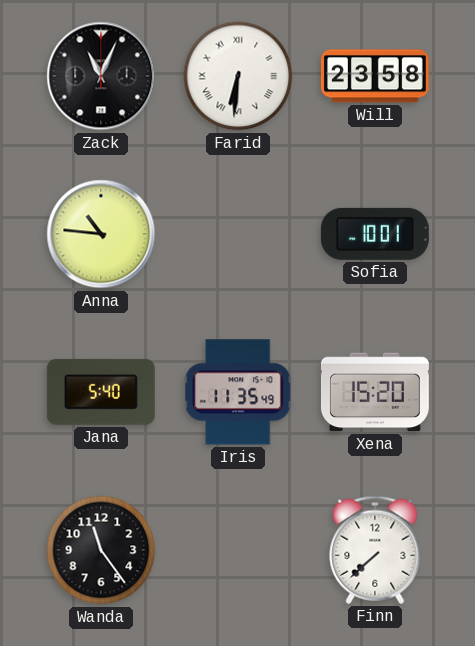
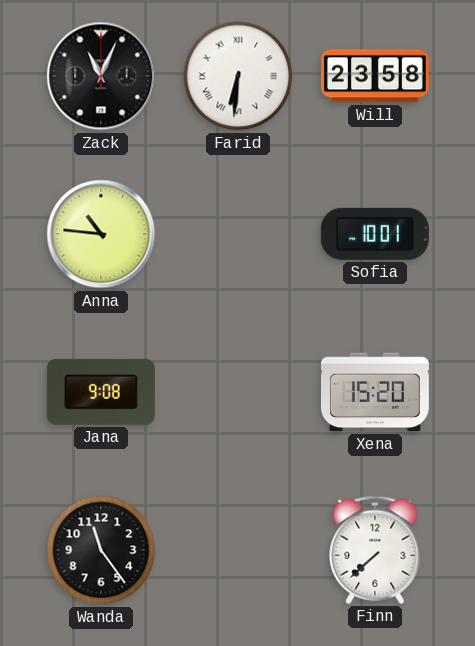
Jana: 5:40 -> 9:08
Iris: 11:35 -> none
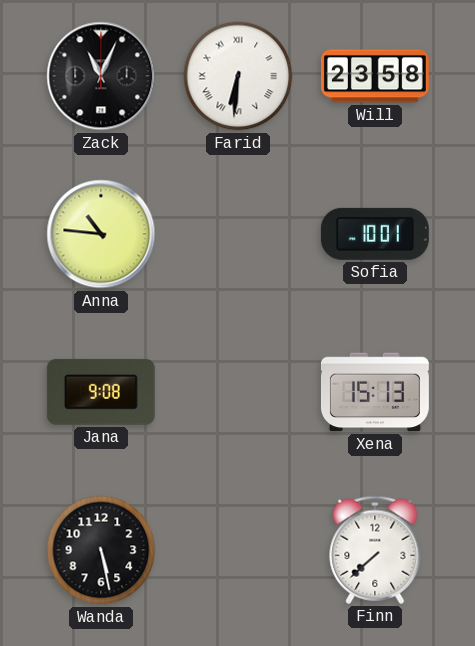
Xena: 15:20 -> 15:13
Wanda: 11:24 -> 5:28
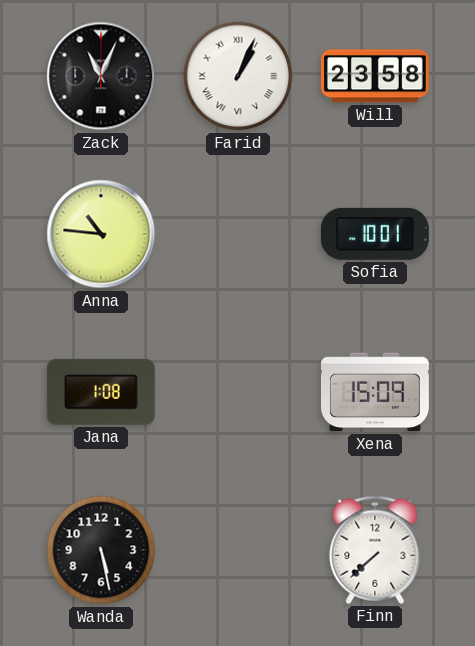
Farid: 6:31 -> 1:04
Jana: 9:08 -> 1:08
Xena: 15:13 -> 15:09
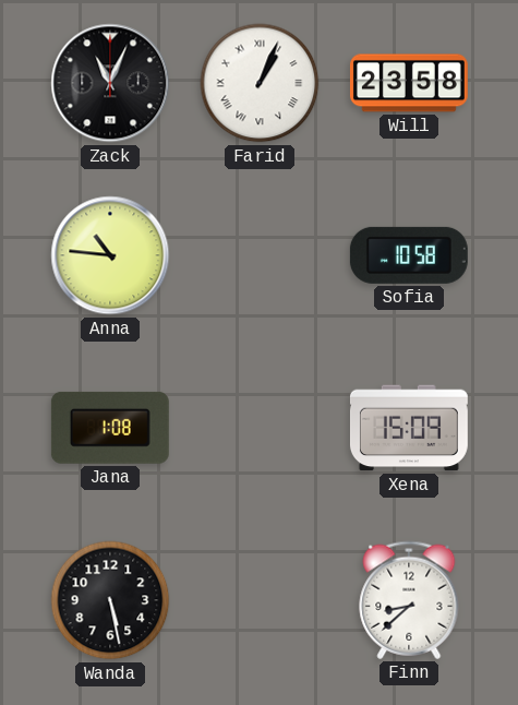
Sofia: 10:01 -> 10:58
Finn: 7:38 -> 8:38
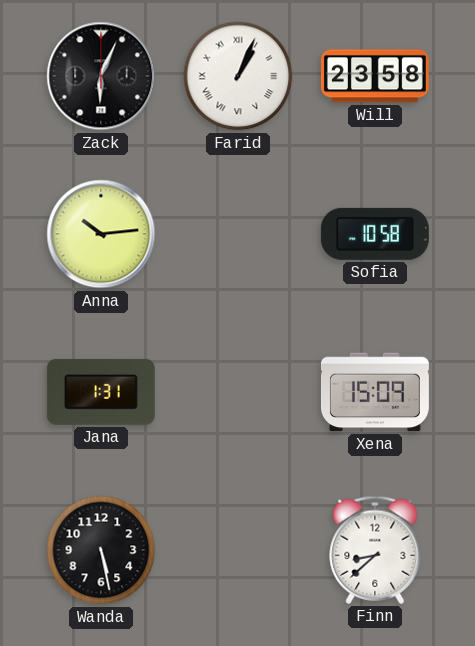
Zack: 11:04 -> 6:04
Anna: 10:46 -> 10:14
Jana: 1:08 -> 1:31
